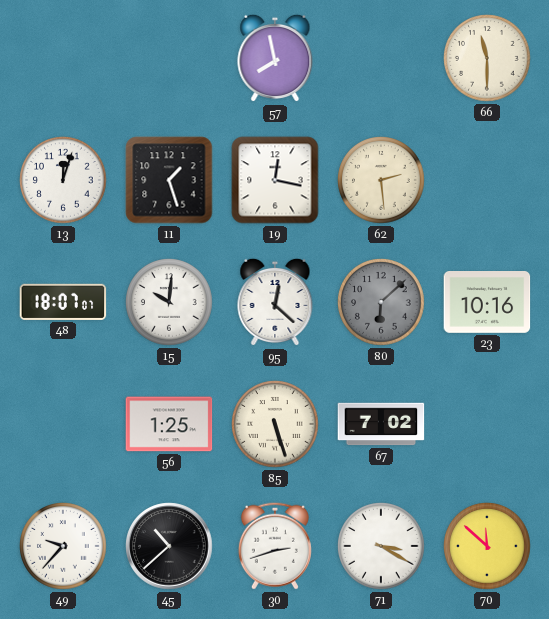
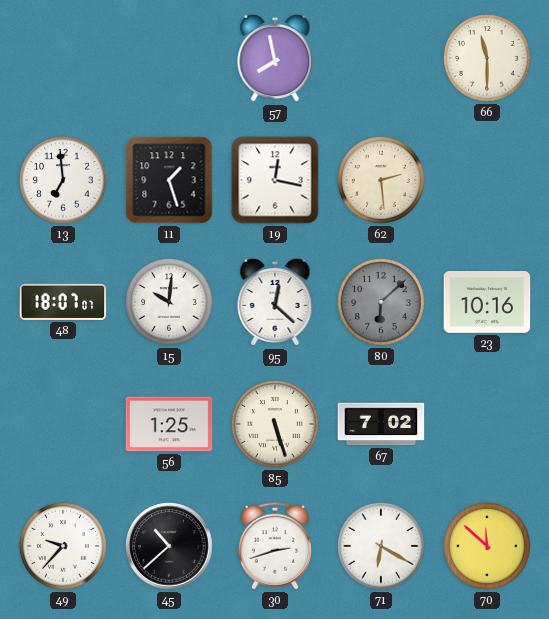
13: 12:03 -> 6:59
71: 3:20 -> 6:20
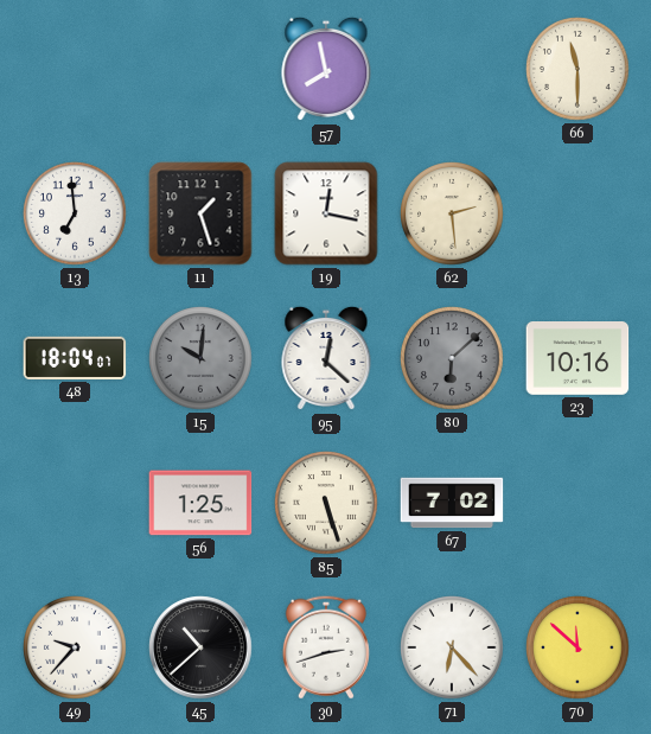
48: 18:07 -> 18:04
15 dial: white -> grey
71: 6:20 -> 6:23
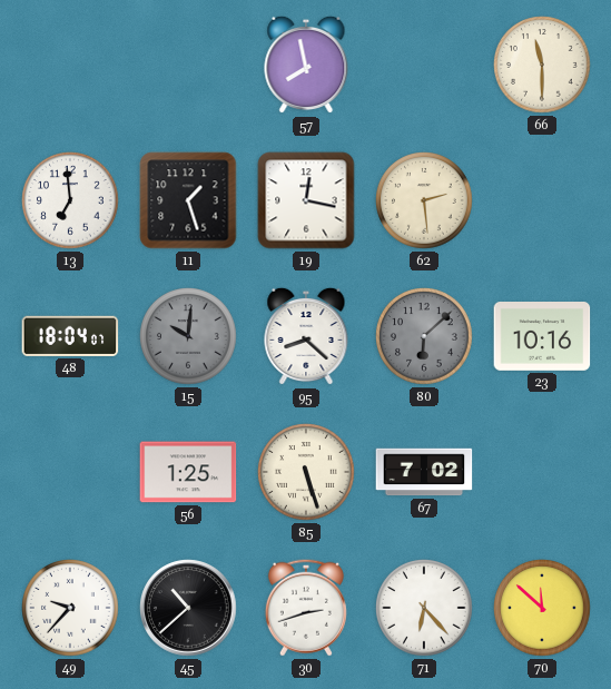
95: 12:22 -> 8:22
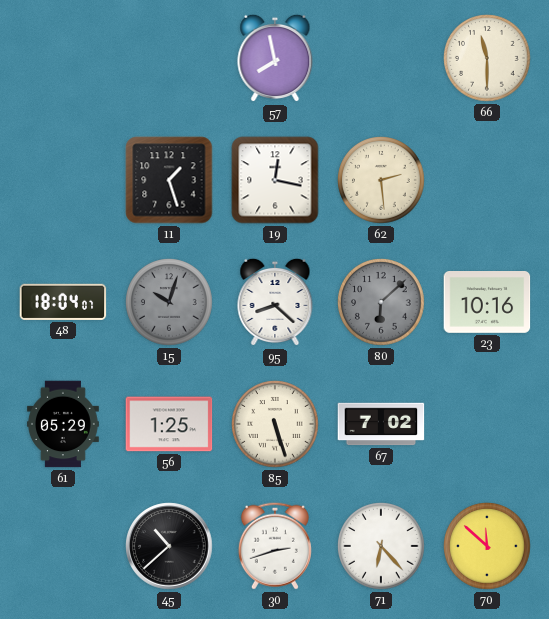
13: 6:59 -> none
15: 10:01 -> 10:03
61: none -> 05:29
49: 9:37 -> none
